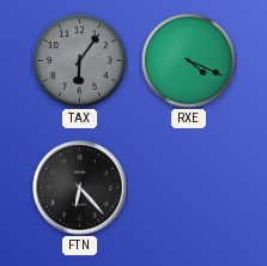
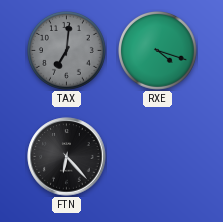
TAX: 6:06 -> 7:01
RXE: 4:19 -> 4:18
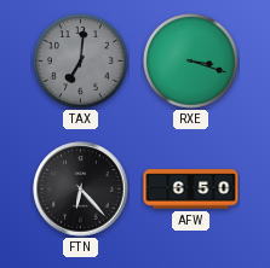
RXE: 4:18 -> 3:18
AFW: none -> 6:50
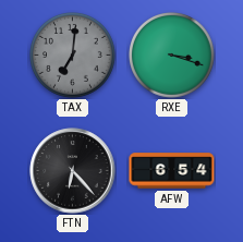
AFW: 6:50 -> 6:54
